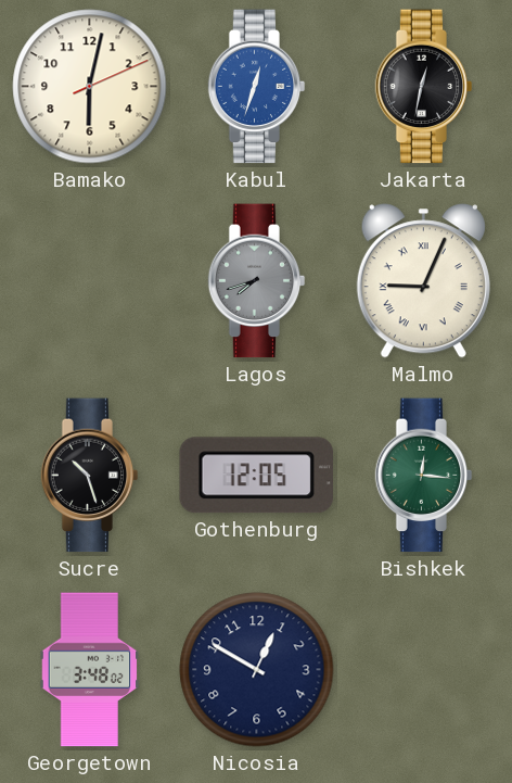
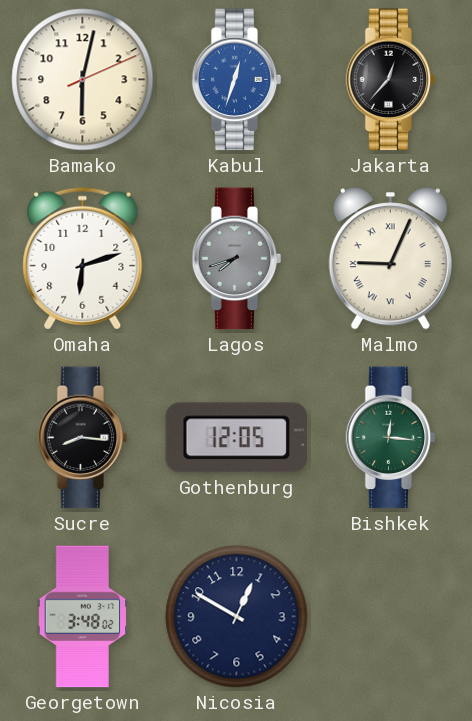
Jakarta: 12:32 -> 12:37
Omaha: none -> 6:12
Sucre: 10:27 -> 8:16
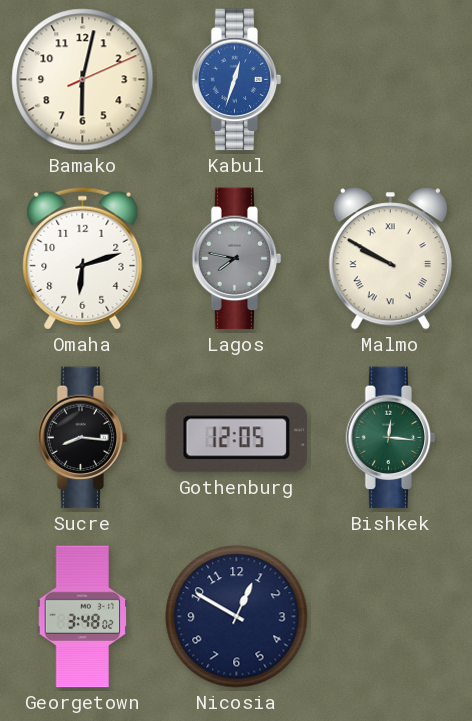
Jakarta: 12:37 -> none
Lagos: 7:42 -> 7:47
Malmo: 9:04 -> 9:50
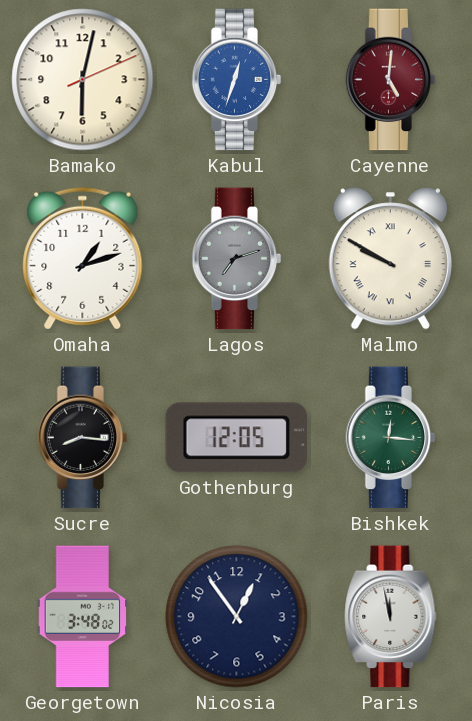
Cayenne: none -> 5:01
Omaha: 6:12 -> 1:12
Lagos: 7:47 -> 7:12
Nicosia: 12:50 -> 12:54
Paris: none -> 11:58
